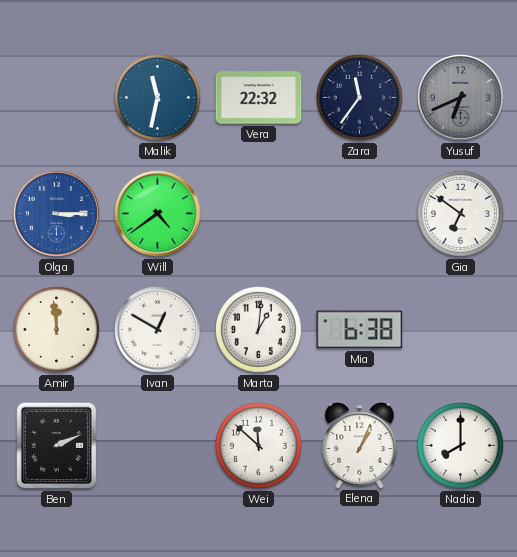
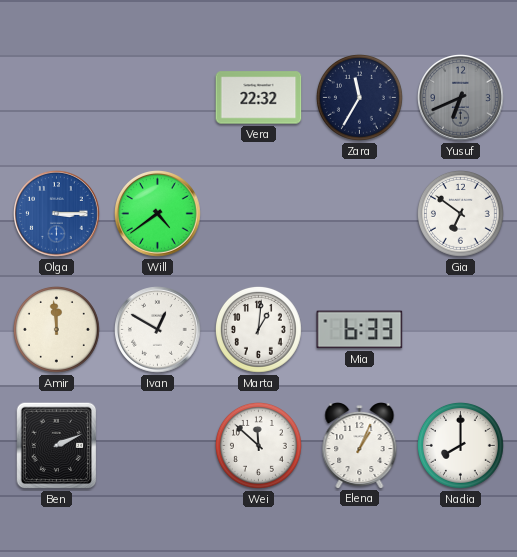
Malik: 11:32 -> none
Zara: 11:36 -> 11:35
Mia: 6:38 -> 6:33
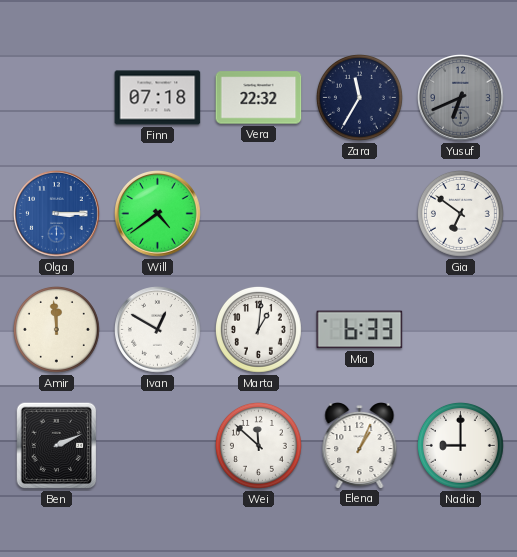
Finn: none -> 07:18
Nadia: 8:00 -> 9:00
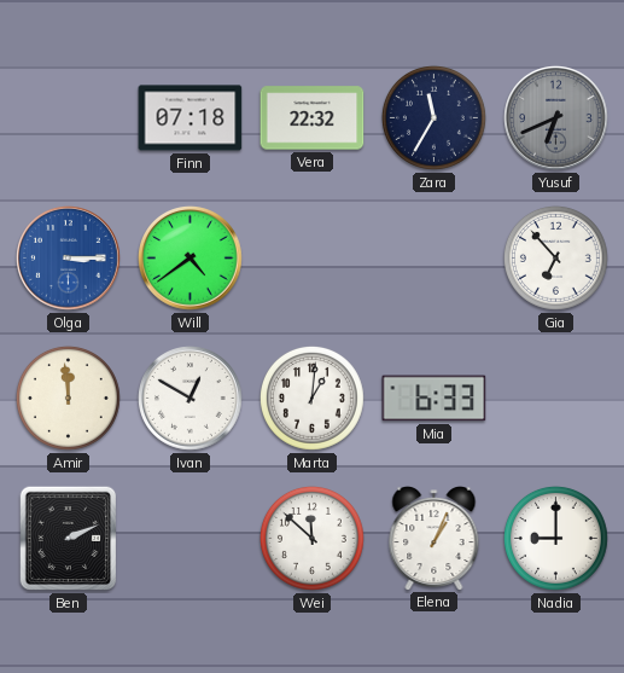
Gia: 6:51 -> 6:53
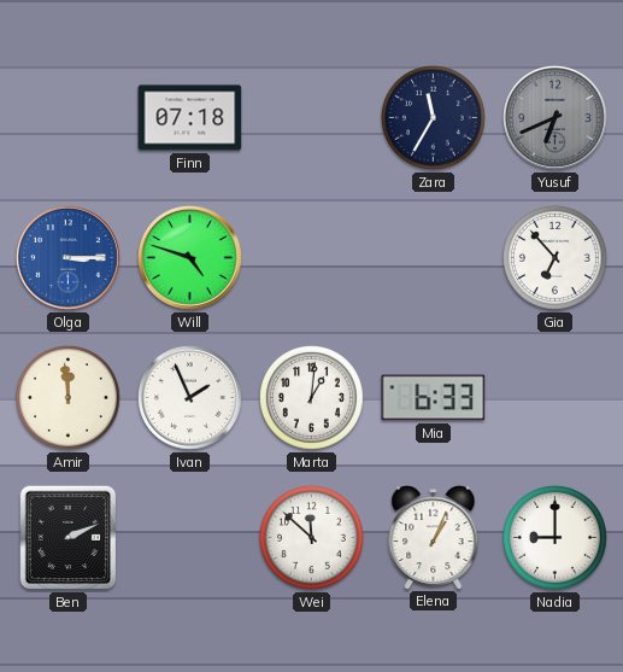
Vera: 22:32 -> none
Will: 4:39 -> 4:48
Ivan: 12:50 -> 1:56
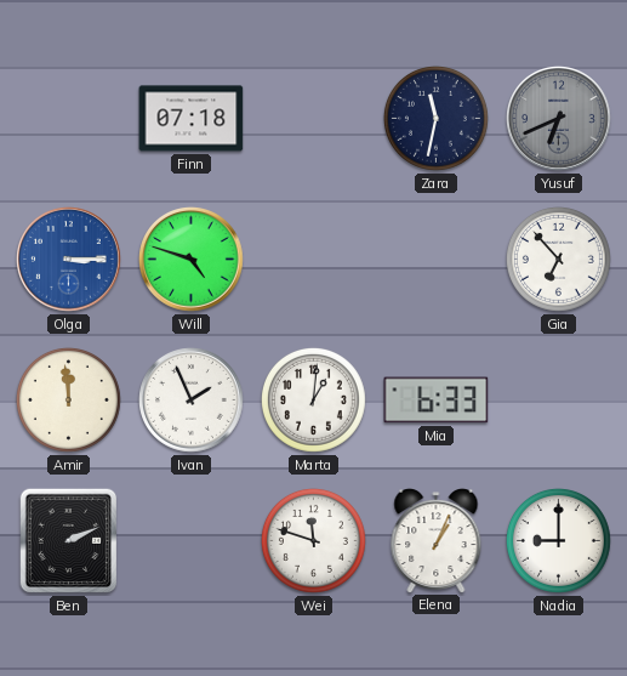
Zara: 11:35 -> 11:32
Wei: 11:52 -> 11:48
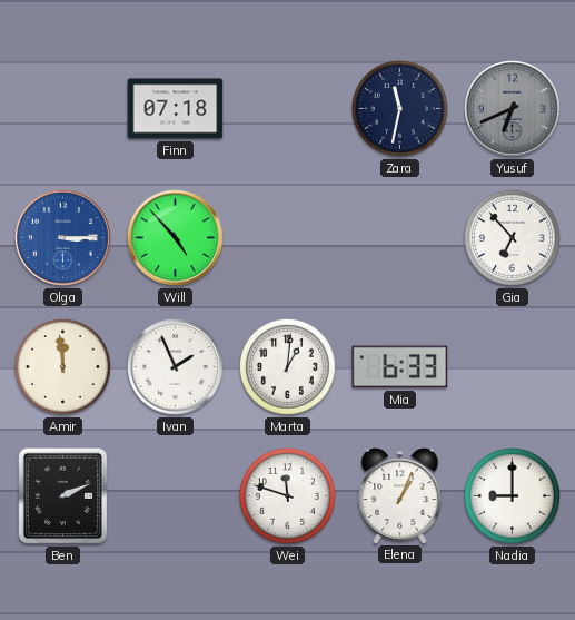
Will: 4:48 -> 4:53
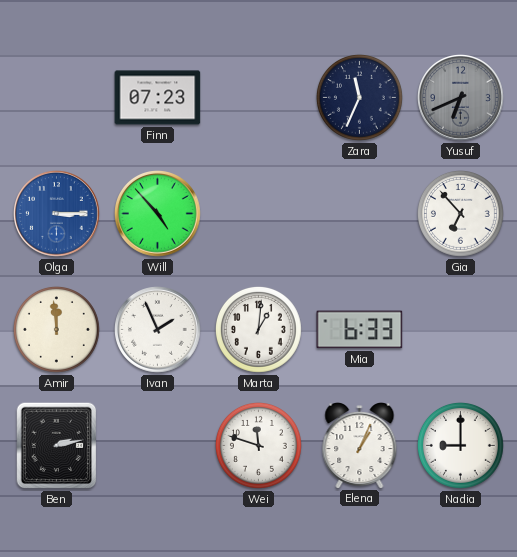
Finn: 07:18 -> 07:23
Zara: 11:32 -> 11:34
Ben: 2:11 -> 2:13
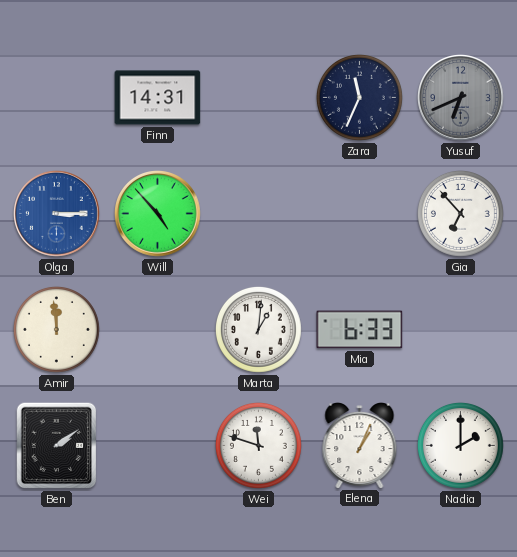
Finn: 07:23 -> 14:31
Ivan: 1:56 -> none
Ben: 2:13 -> 2:09
Nadia: 9:00 -> 2:00
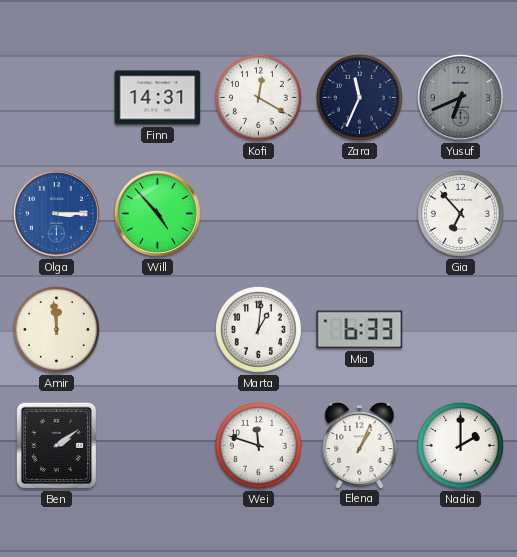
Kofi: none -> 12:20
